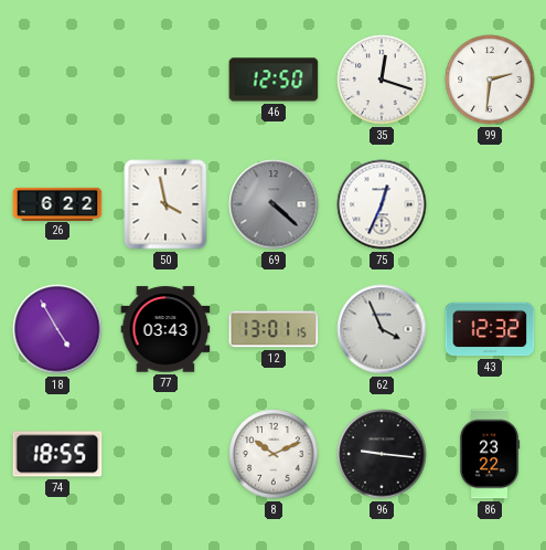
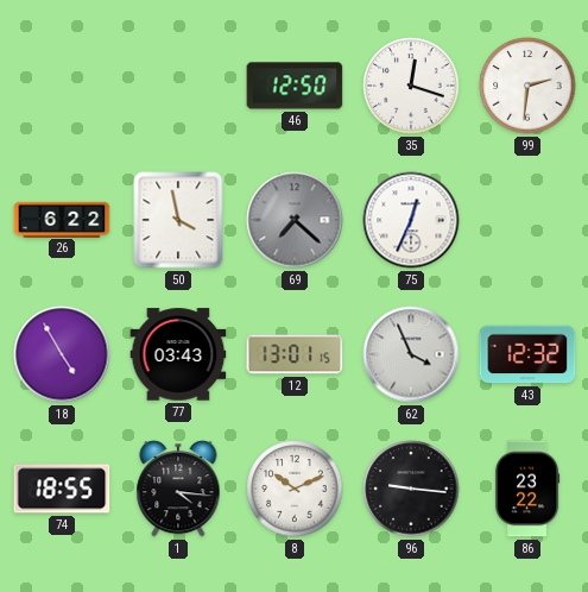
69: 4:22 -> 7:22
1: none -> 4:16
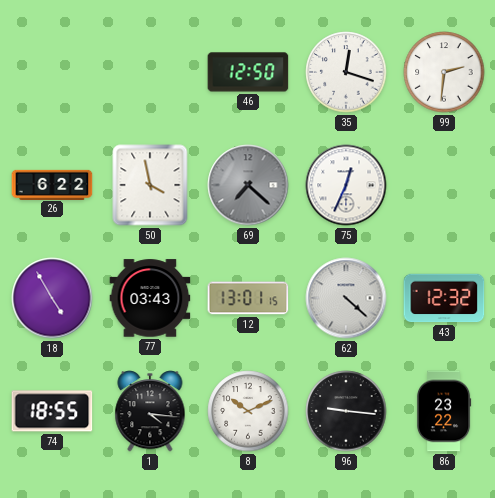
62: 3:56 -> 4:22
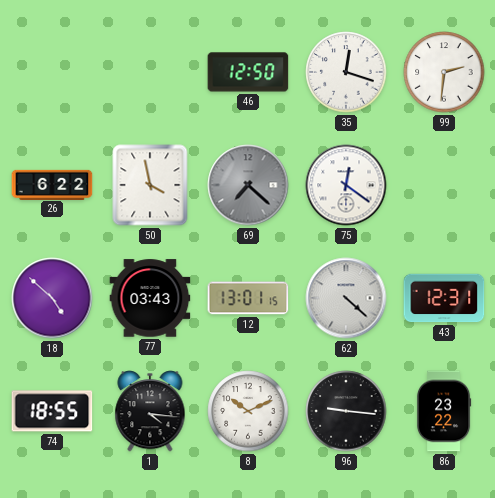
75: 12:34 -> 12:21
18: 4:55 -> 4:52
43: 12:32 -> 12:31
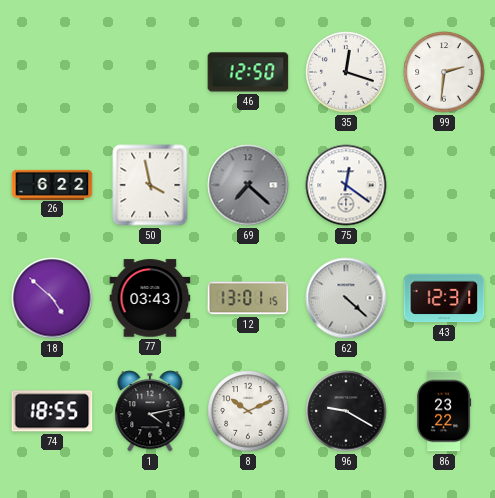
1: 4:16 -> 4:13
96: 9:16 -> 9:20
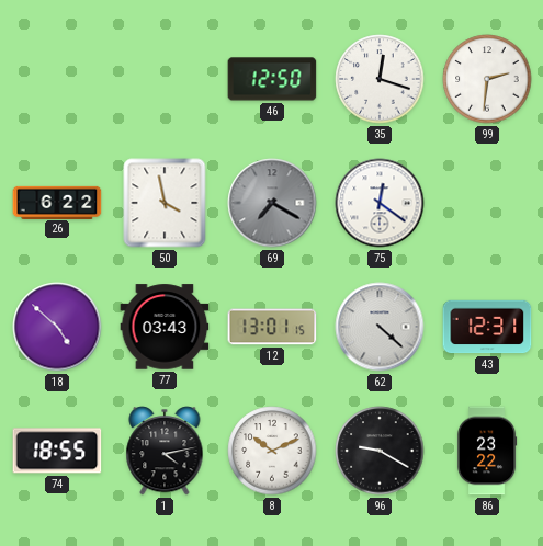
69: 7:22 -> 7:20
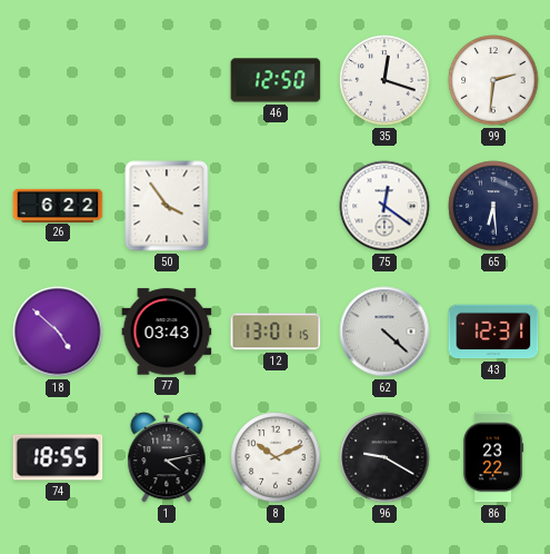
50: 3:58 -> 3:54
69: 7:20 -> none
65: none -> 6:29
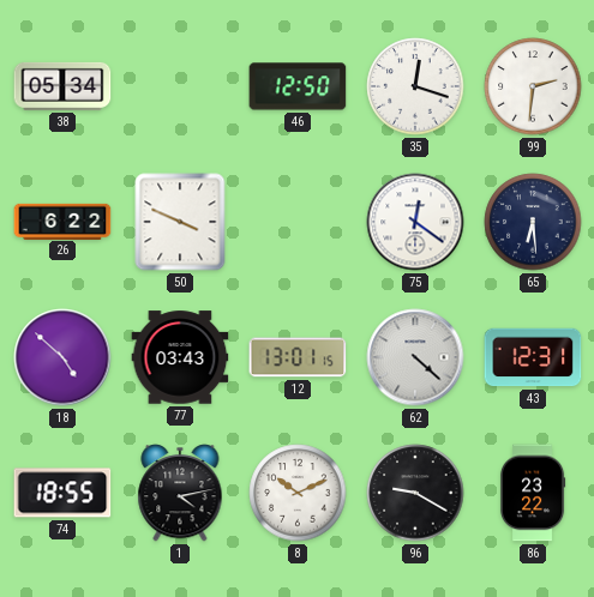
38: none -> 05:34
50: 3:54 -> 3:49
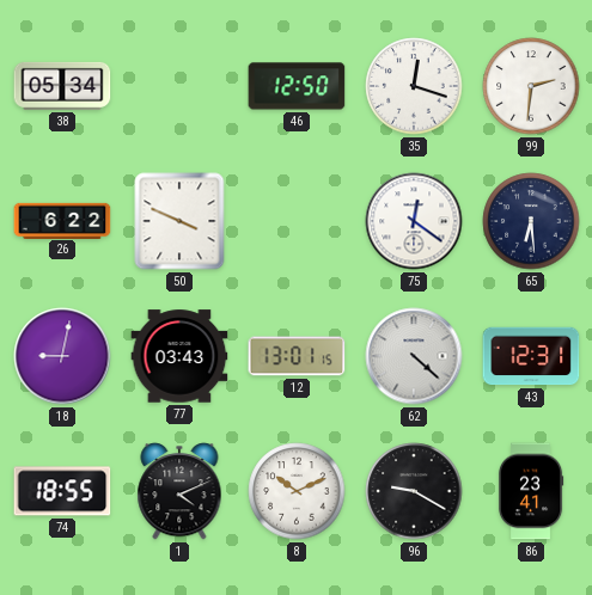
18: 4:52 -> 9:02
1: 4:13 -> 4:11
86: 23:22 -> 23:41
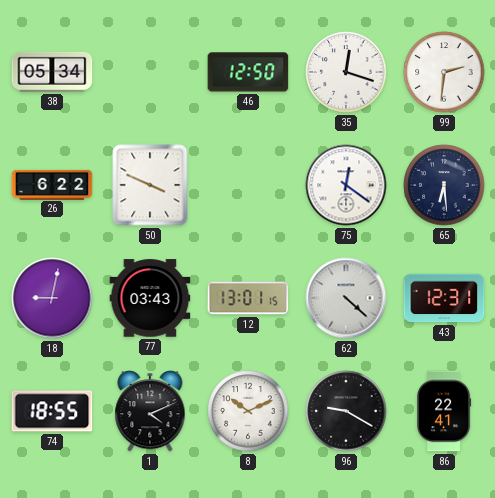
86: 23:41 -> 22:41
